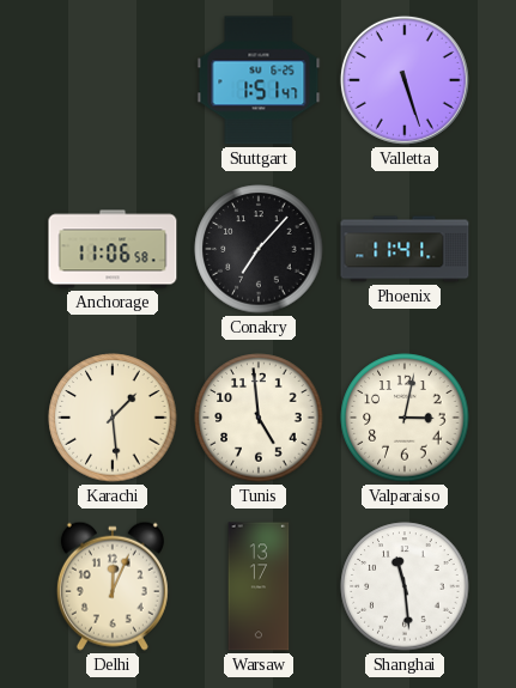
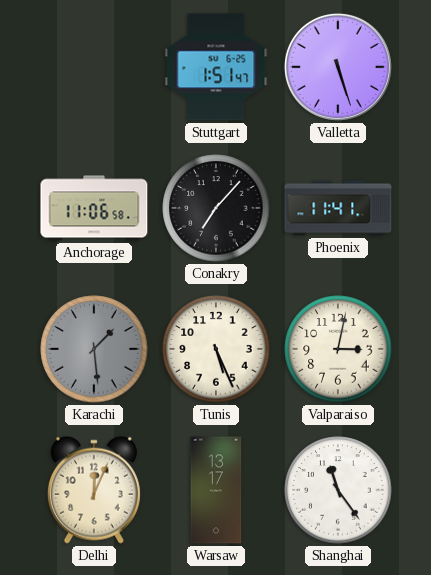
Karachi dial: cream -> grey
Tunis: 4:59 -> 5:26
Shanghai: 11:29 -> 11:24
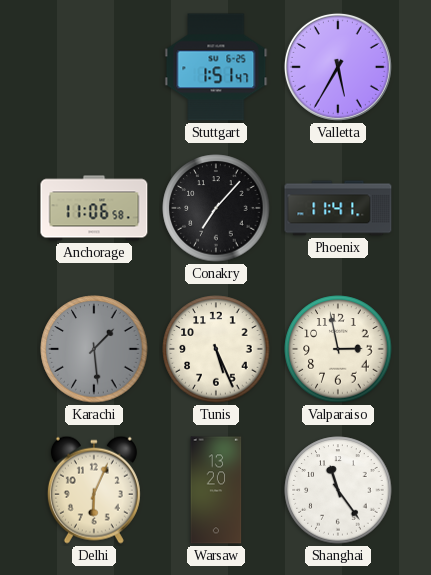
Valletta: 5:27 -> 5:35
Valparaiso: 3:02 -> 2:58
Delhi: 12:04 -> 6:04
Warsaw: 13:17 -> 13:20
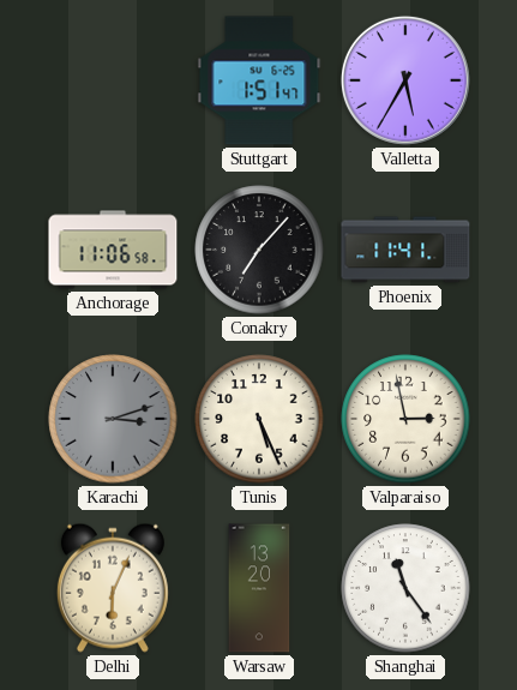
Karachi: 1:29 -> 3:12
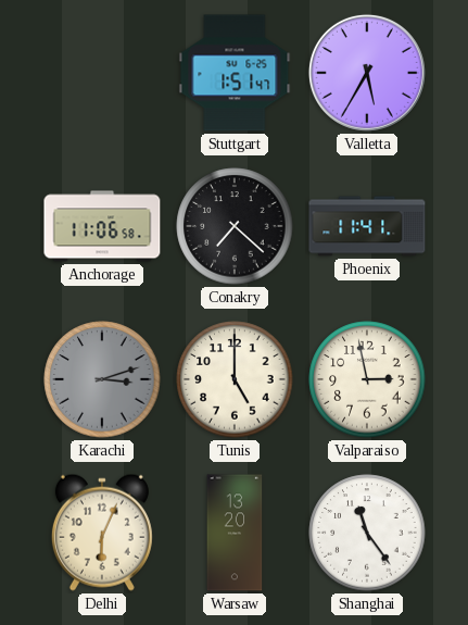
Conakry: 7:07 -> 7:22
Tunis: 5:26 -> 5:00
